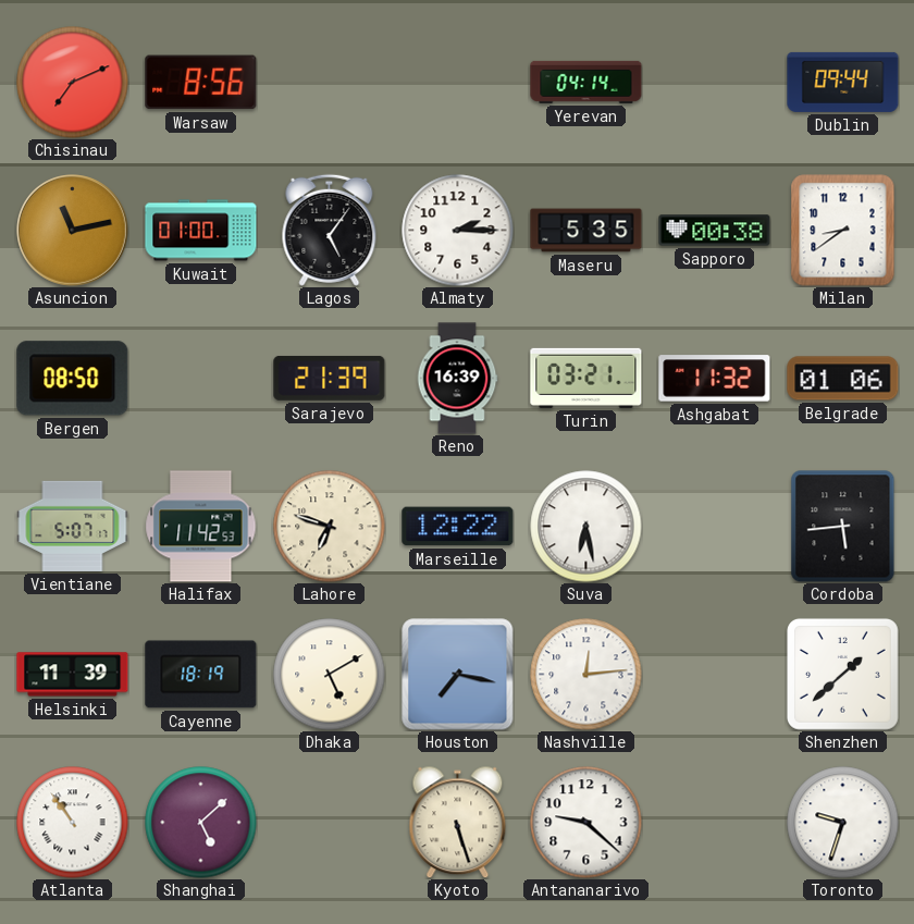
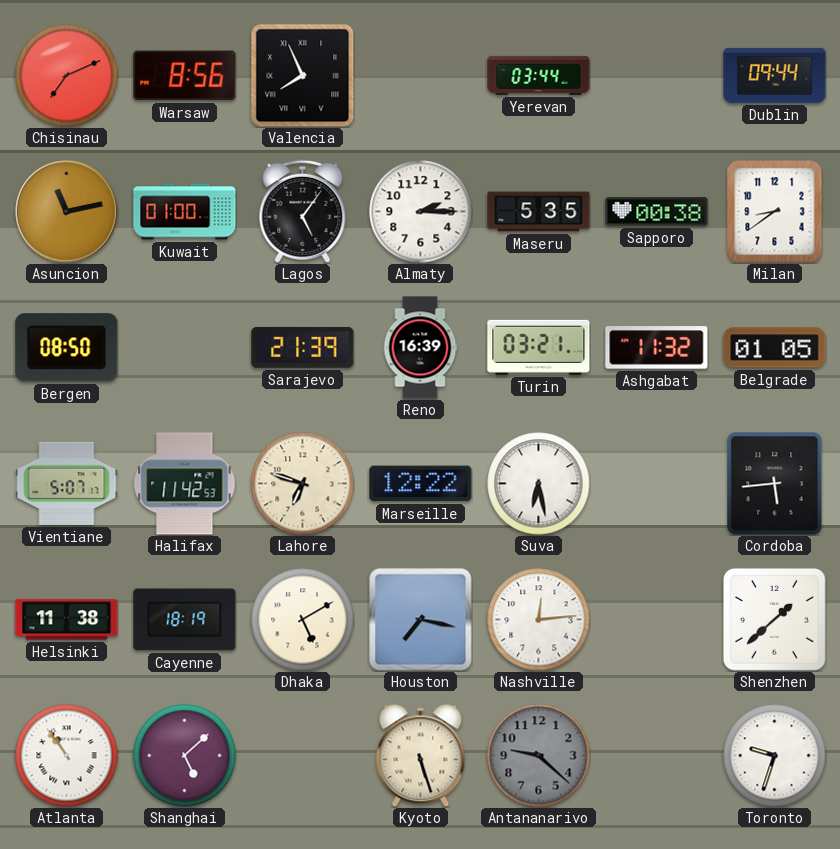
Valencia: none -> 7:56
Yerevan: 04:14 -> 03:44
Belgrade: 01:06 -> 01:05
Helsinki: 11:39 -> 11:38
Antananarivo dial: white -> grey
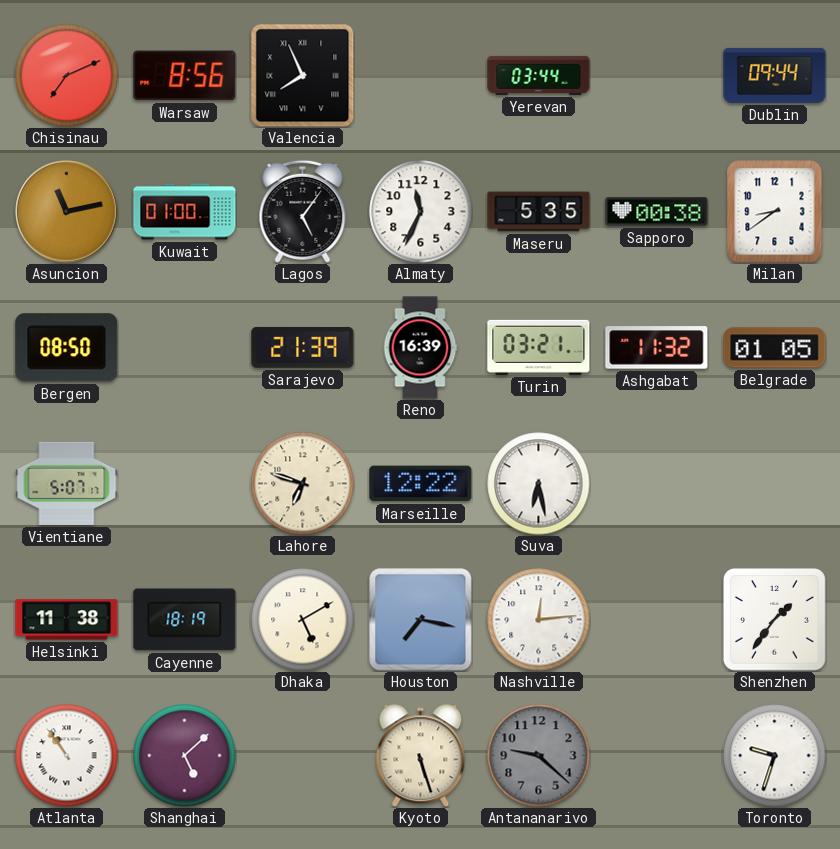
Almaty: 2:15 -> 11:34
Halifax: 11:42 -> none
Cordoba: 5:44 -> none
Shenzhen: 1:38 -> 1:36
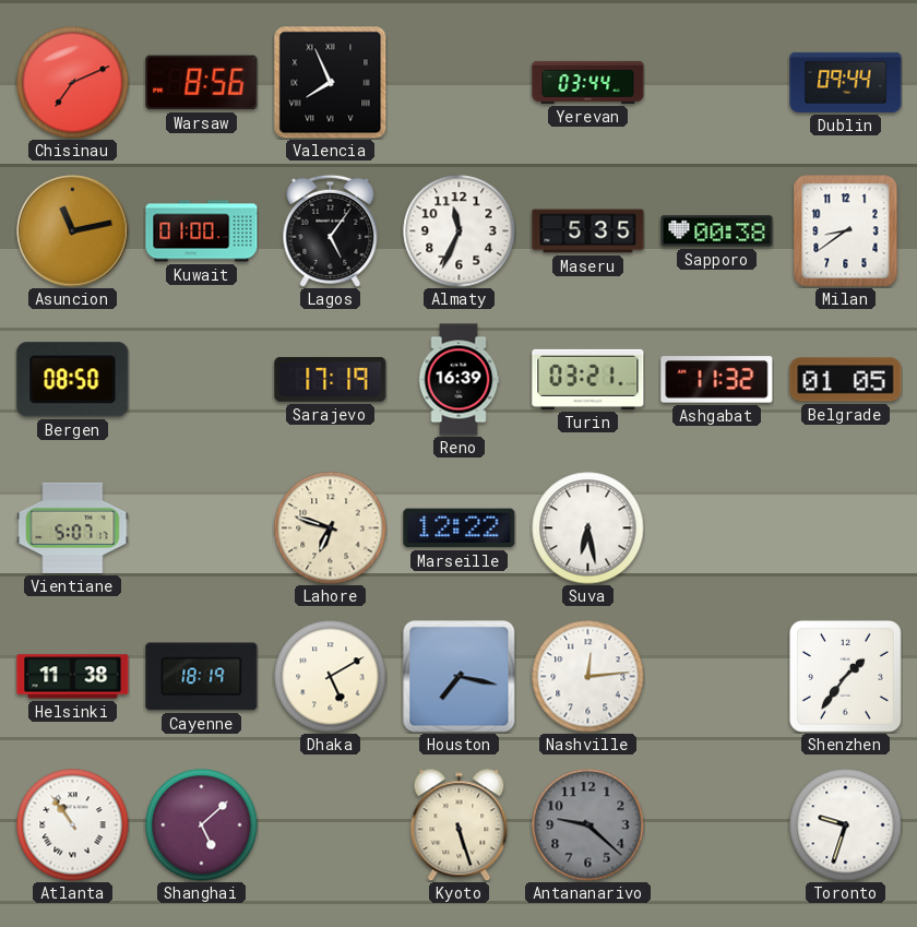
Sarajevo: 21:39 -> 17:19
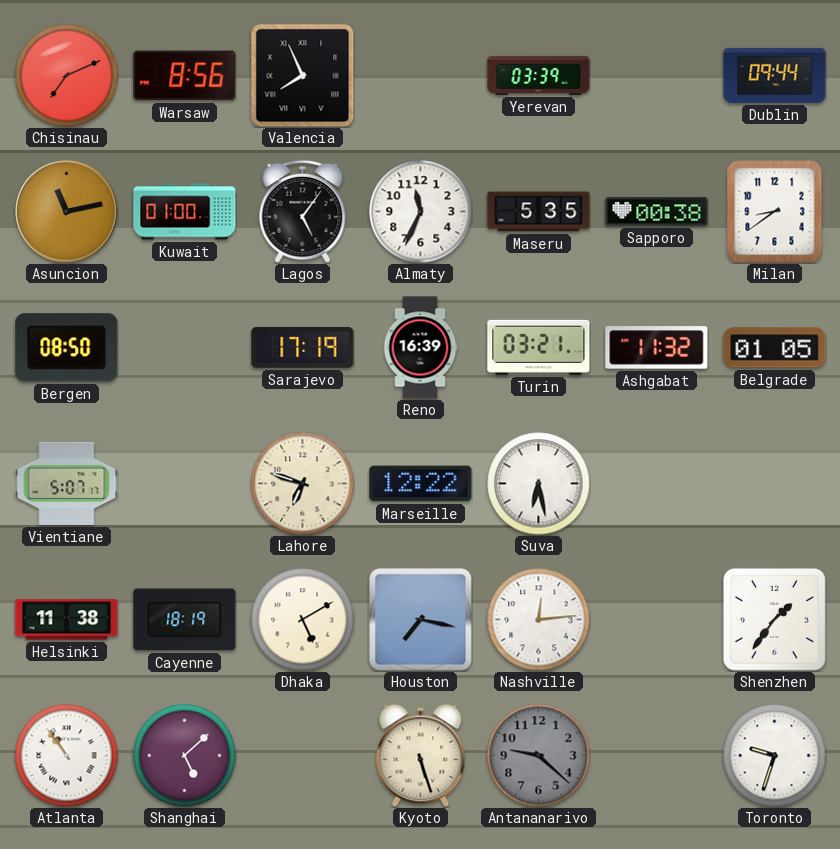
Yerevan: 03:44 -> 03:39
